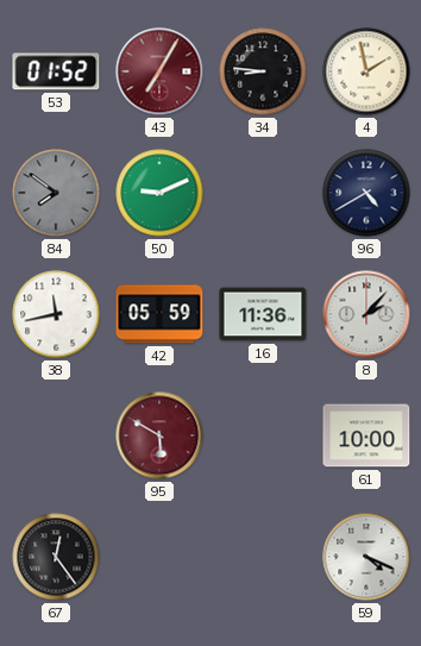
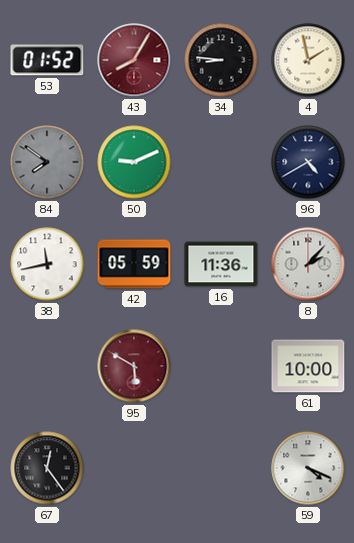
43: 7:05 -> 8:05
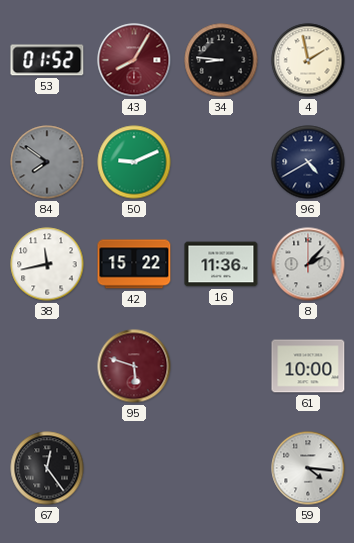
42: 05:59 -> 15:22
95: 5:50 -> 5:48
59: 4:19 -> 4:16
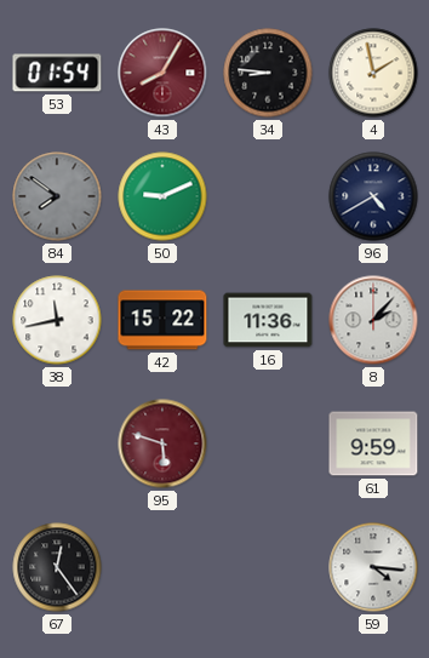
53: 01:52 -> 01:54
61: 10:00 -> 9:59
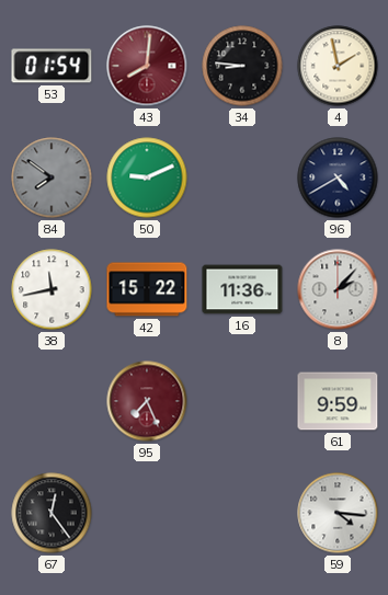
43: 8:05 -> 8:01
95: 5:48 -> 7:26
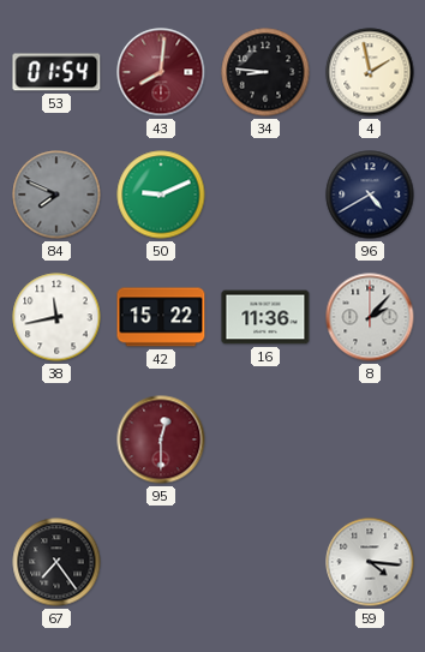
84: 7:51 -> 7:49
95: 7:26 -> 12:30
61: 9:59 -> none
67: 12:24 -> 7:24
